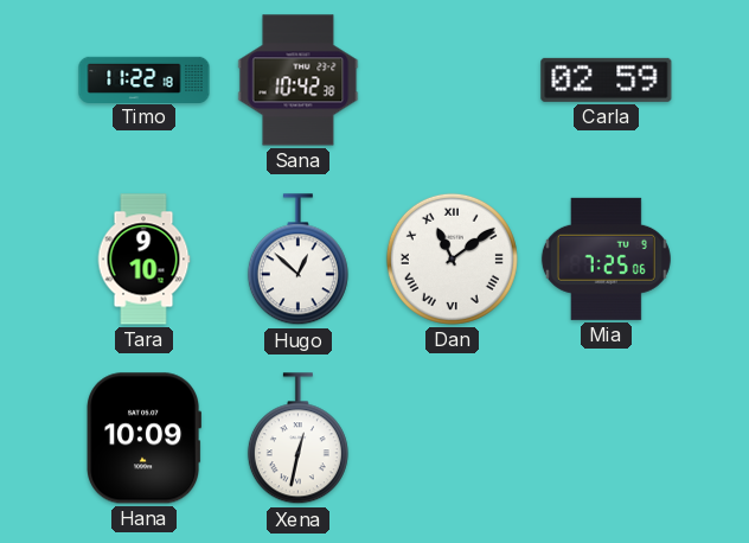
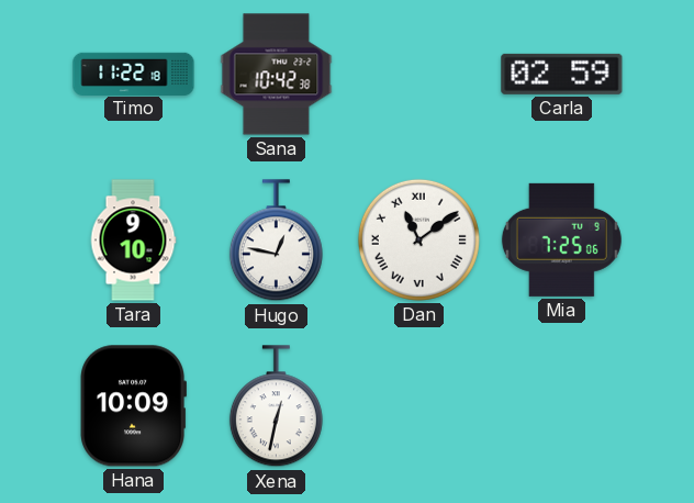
Hugo: 12:52 -> 12:47
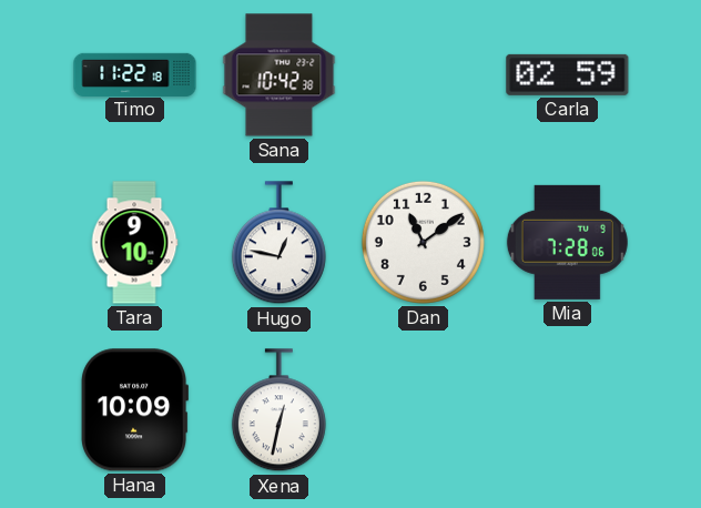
Dan numerals: Roman -> Arabic
Mia: 7:25 -> 7:28
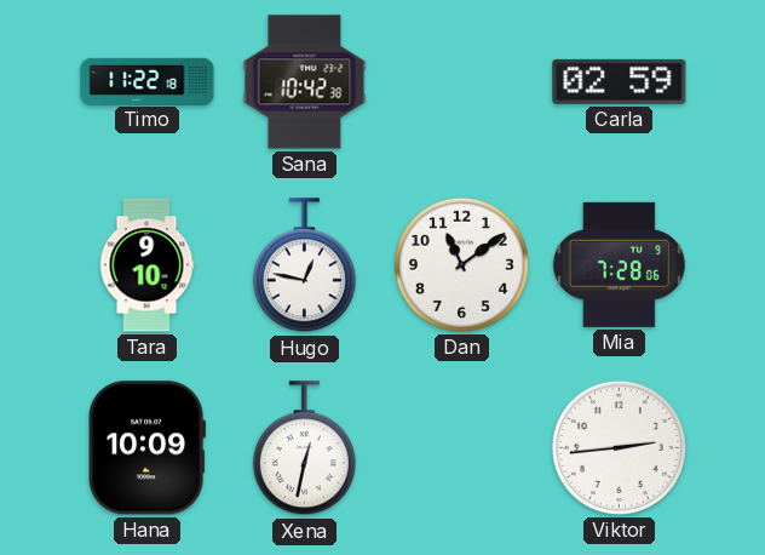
Viktor: none -> 2:44
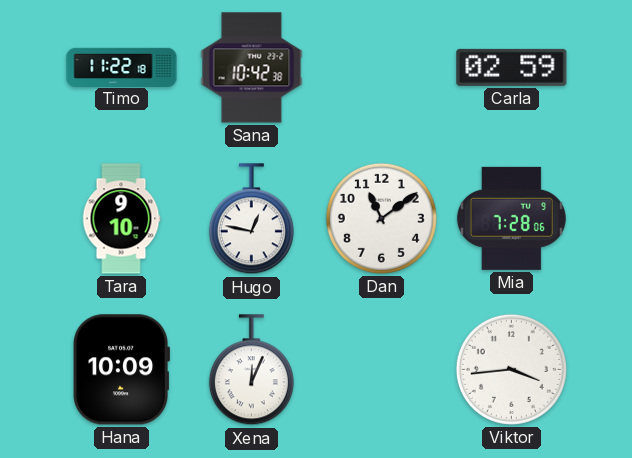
Xena: 12:32 -> 12:04
Viktor: 2:44 -> 3:44
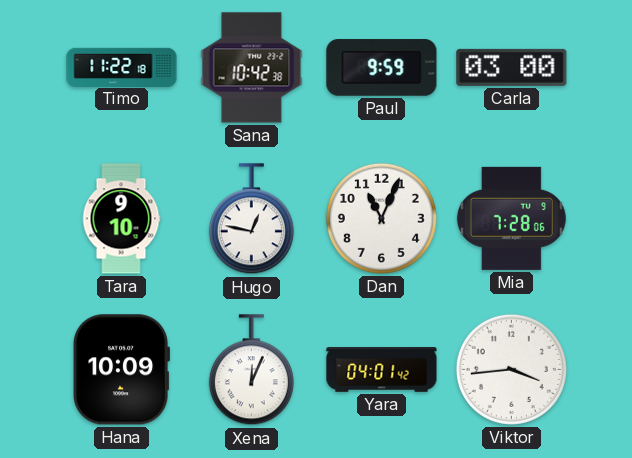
Paul: none -> 9:59
Carla: 02:59 -> 03:00
Dan: 11:09 -> 11:04
Yara: none -> 04:01
